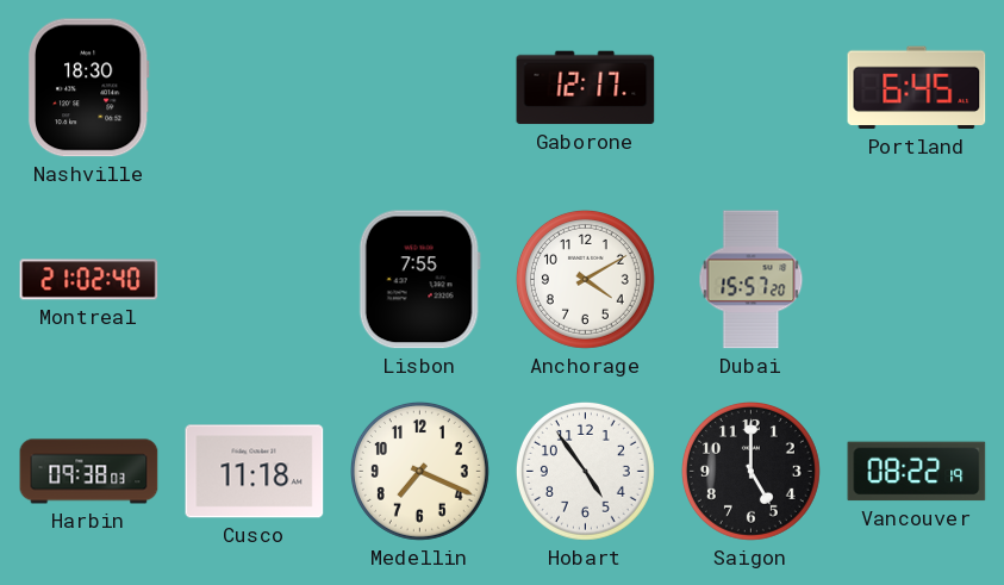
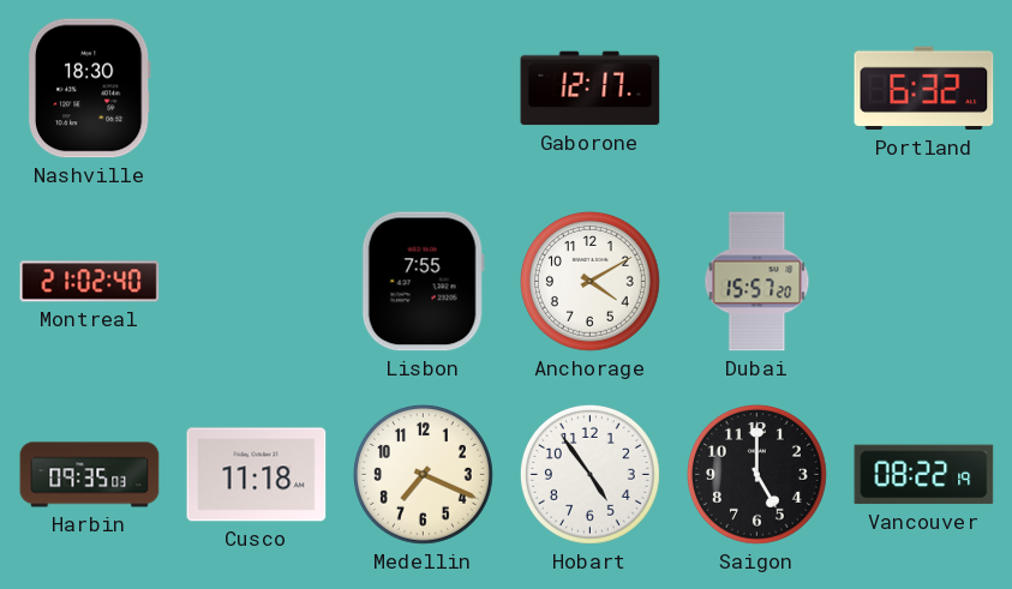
Portland: 6:45 -> 6:32
Harbin: 09:38 -> 09:35
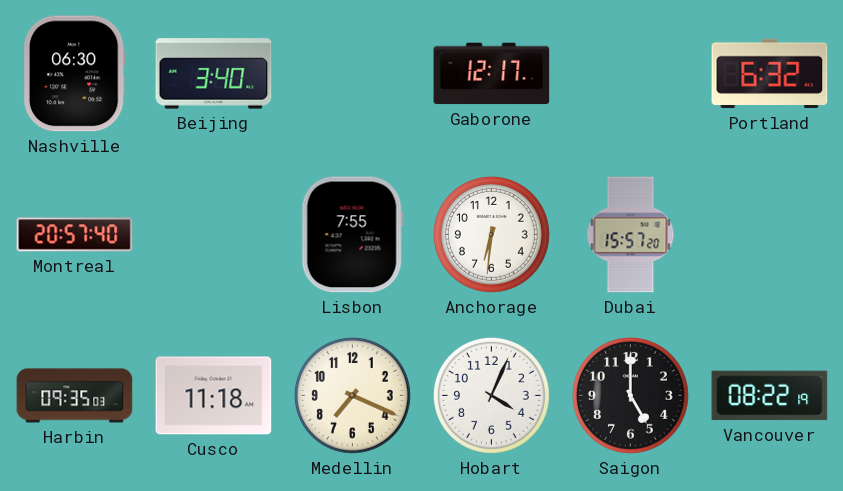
Nashville: 18:30 -> 06:30
Beijing: none -> 3:40
Montreal: 21:02 -> 20:57
Anchorage: 4:10 -> 6:31
Hobart: 4:54 -> 4:04
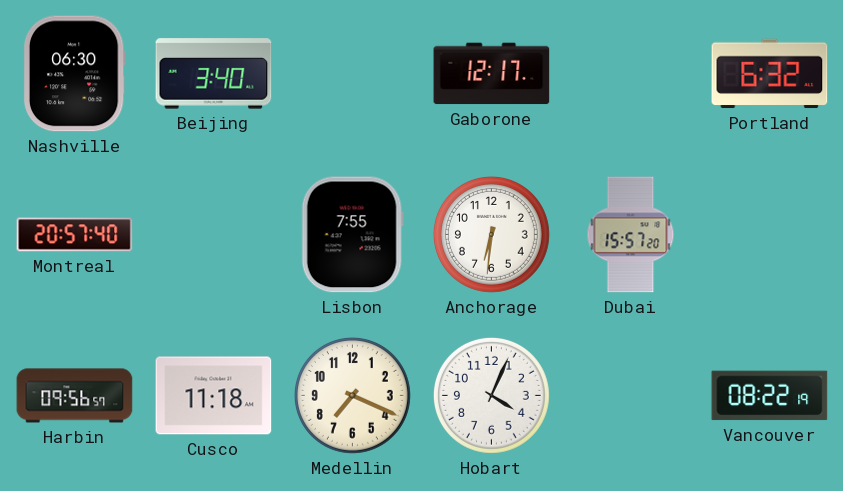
Harbin: 09:35 -> 09:56
Saigon: 5:00 -> none
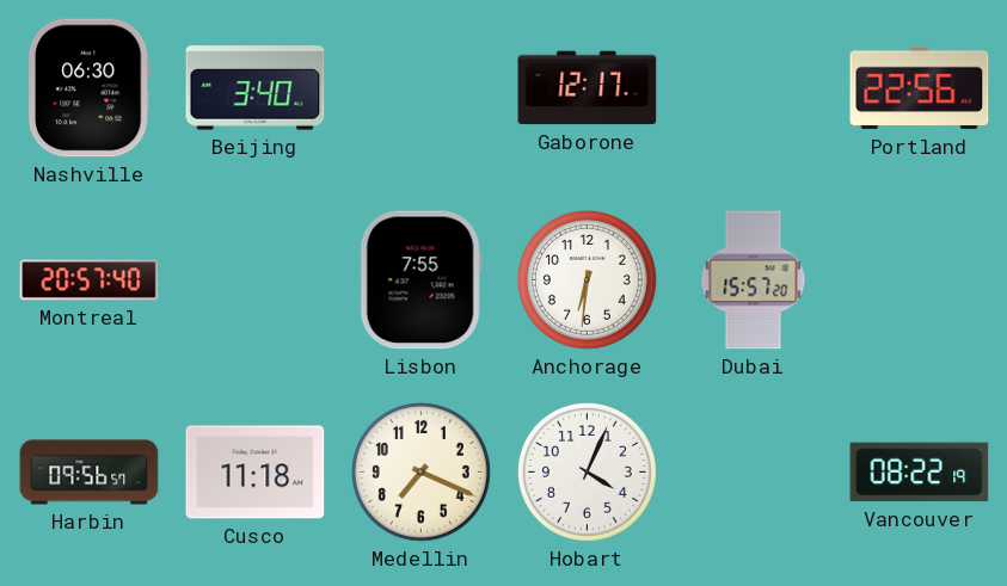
Portland: 6:32 -> 22:56
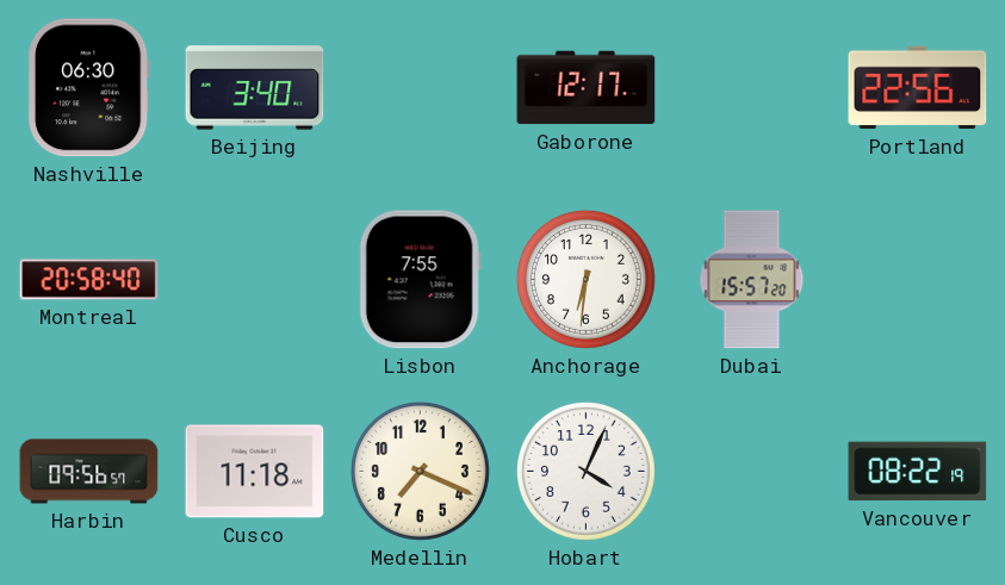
Montreal: 20:57 -> 20:58
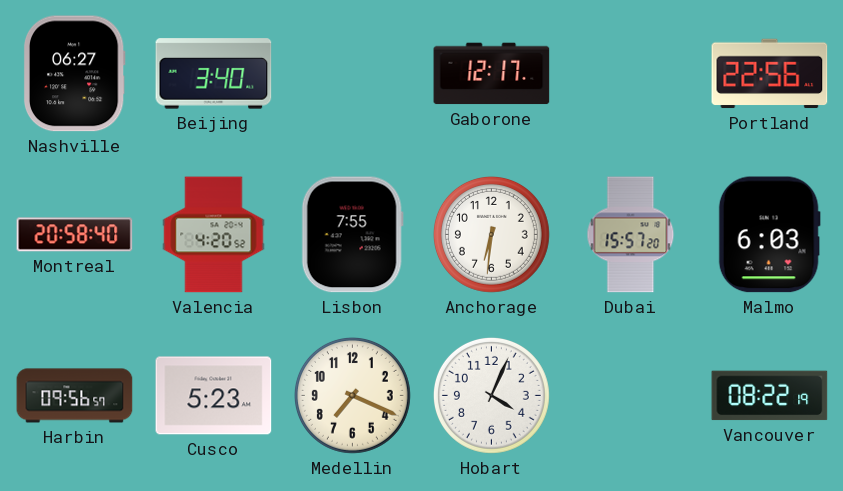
Nashville: 06:30 -> 06:27
Valencia: none -> 4:20
Malmo: none -> 6:03
Cusco: 11:18 -> 5:23
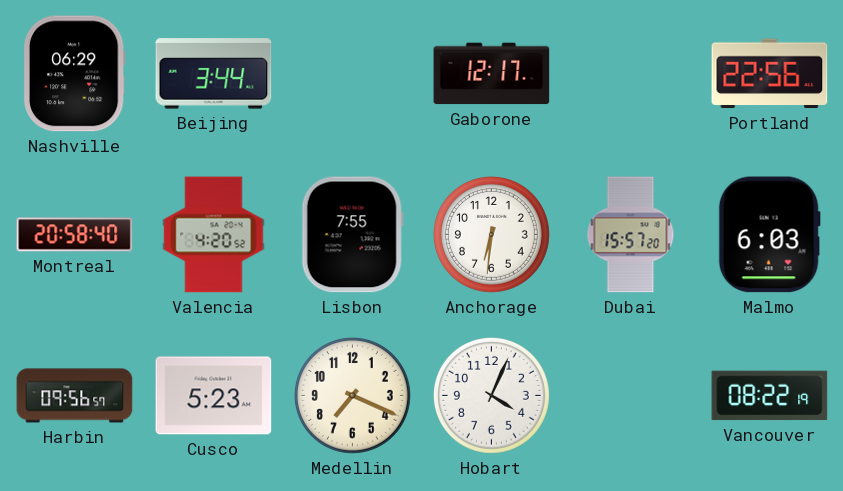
Nashville: 06:27 -> 06:29
Beijing: 3:40 -> 3:44
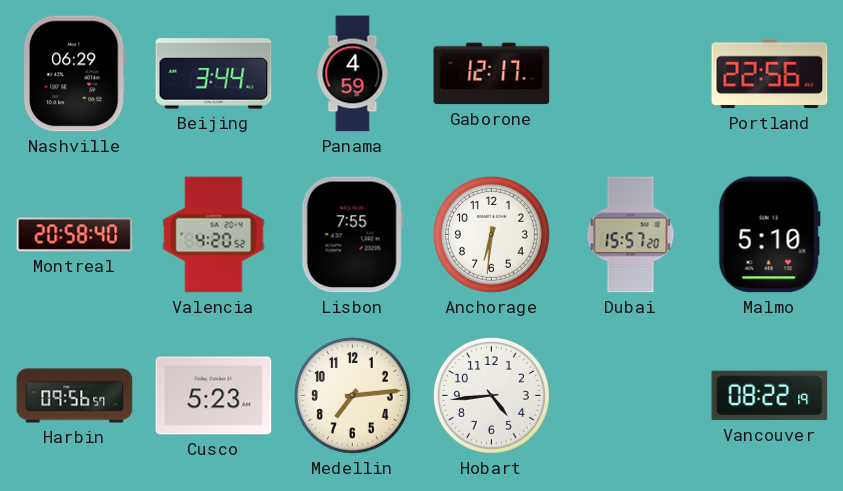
Panama: none -> 4:59
Malmo: 6:03 -> 5:10
Medellin: 7:19 -> 7:14
Hobart: 4:04 -> 4:44
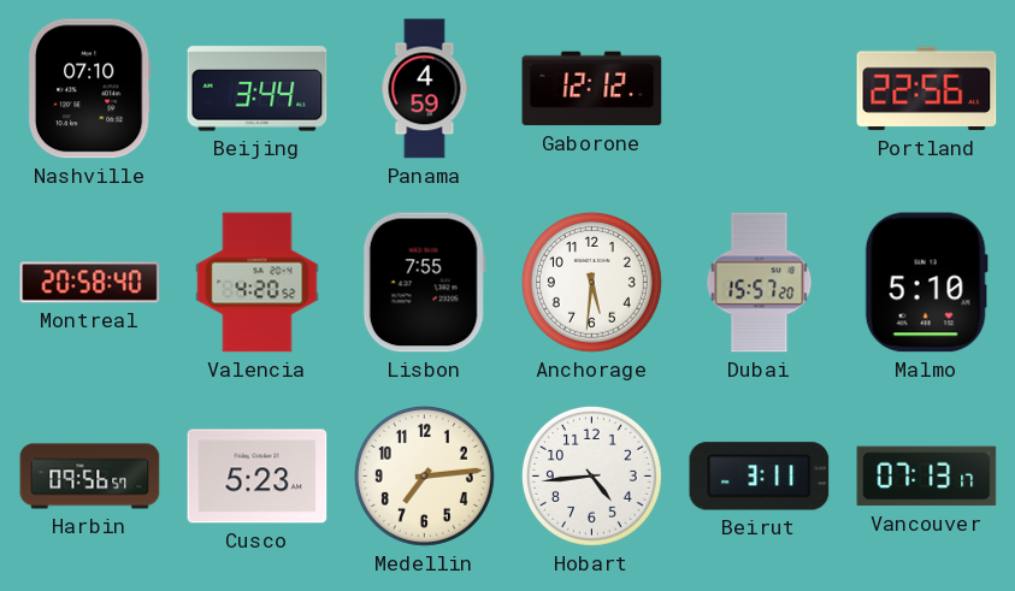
Nashville: 06:29 -> 07:10
Gaborone: 12:17 -> 12:12
Anchorage: 6:31 -> 5:31
Beirut: none -> 3:11
Vancouver: 08:22 -> 07:13
